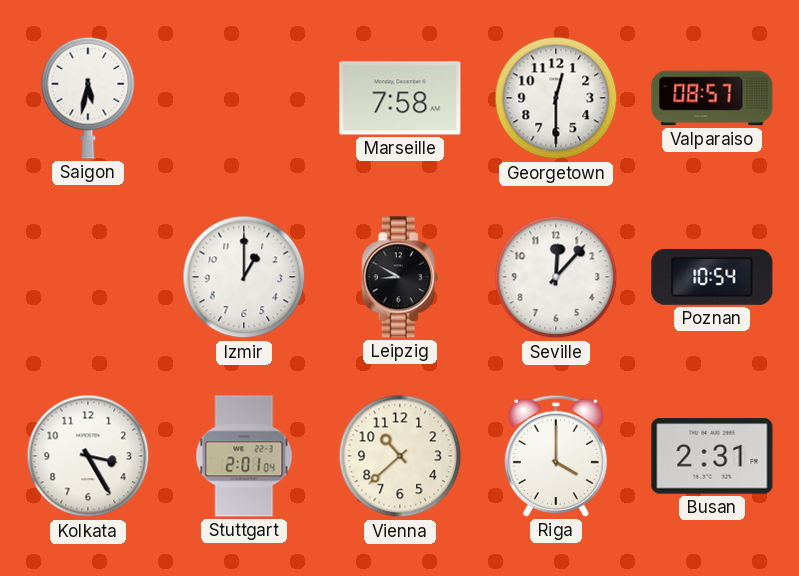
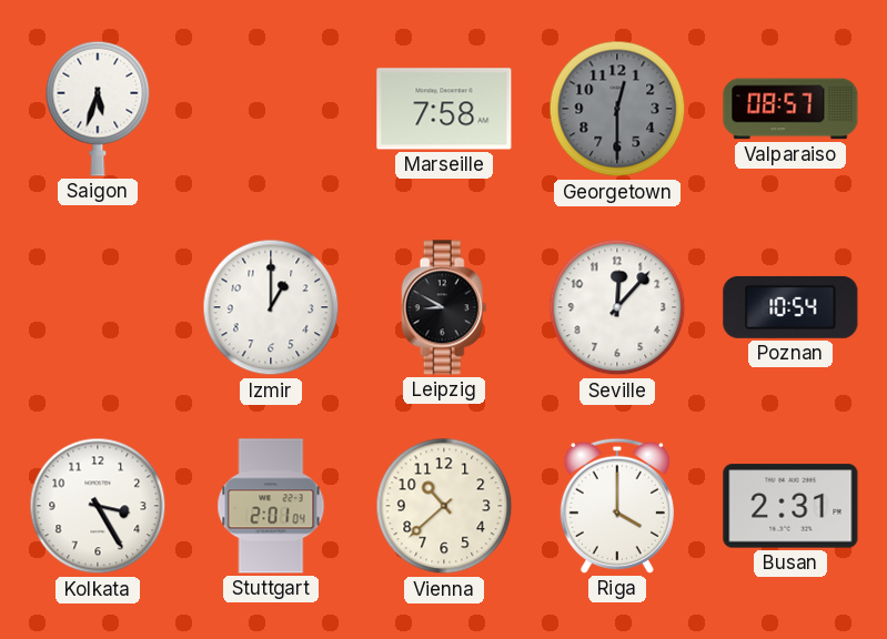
Saigon: 5:32 -> 5:33
Georgetown dial: white -> grey
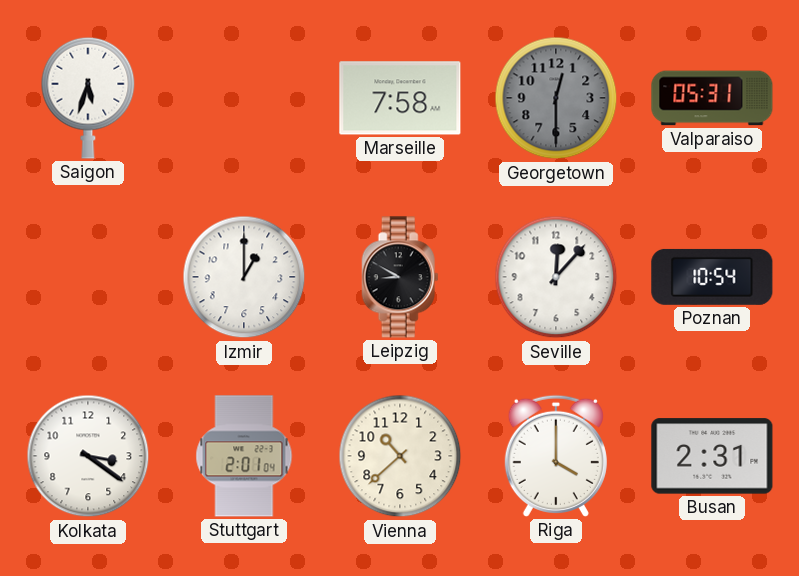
Valparaiso: 08:57 -> 05:31
Kolkata: 3:25 -> 3:21
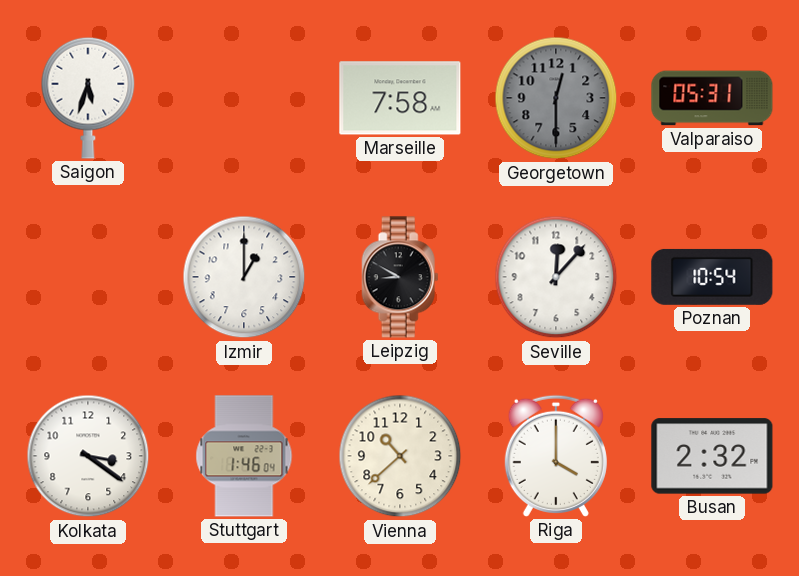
Stuttgart: 2:01 -> 1:46
Busan: 2:31 -> 2:32
